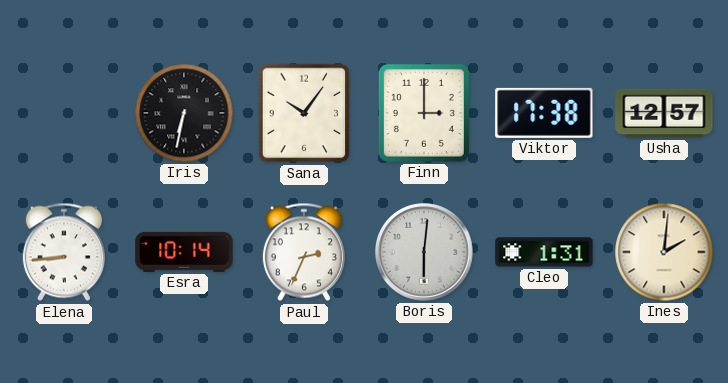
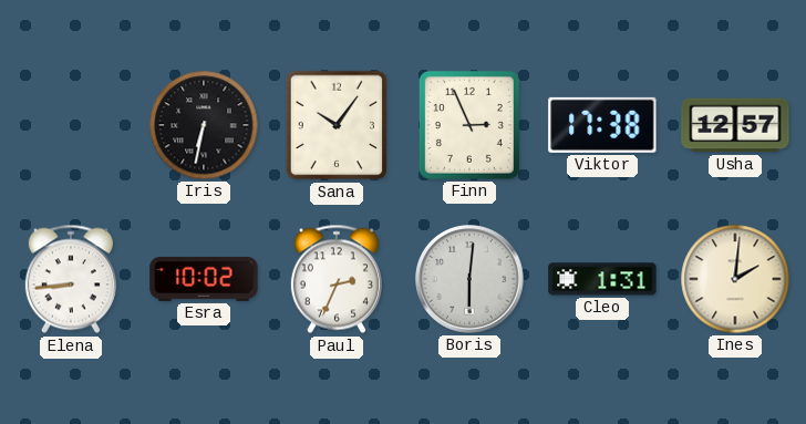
Finn: 3:00 -> 2:56
Esra: 10:14 -> 10:02
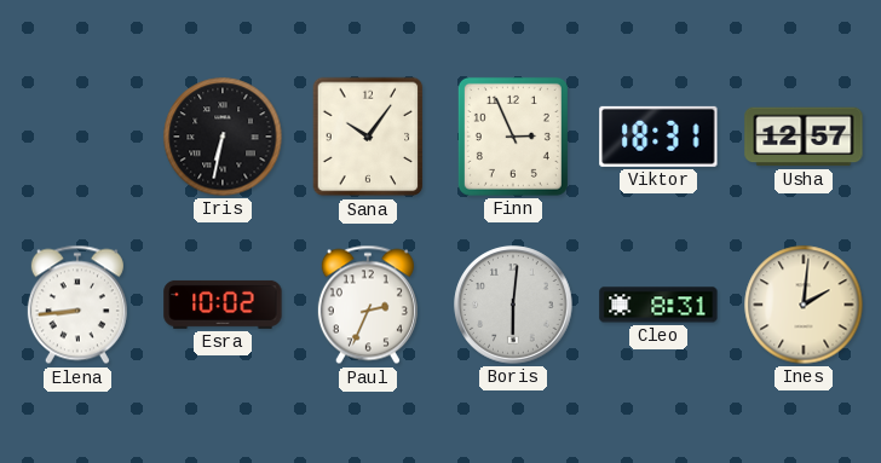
Viktor: 17:38 -> 18:31
Cleo: 1:31 -> 8:31
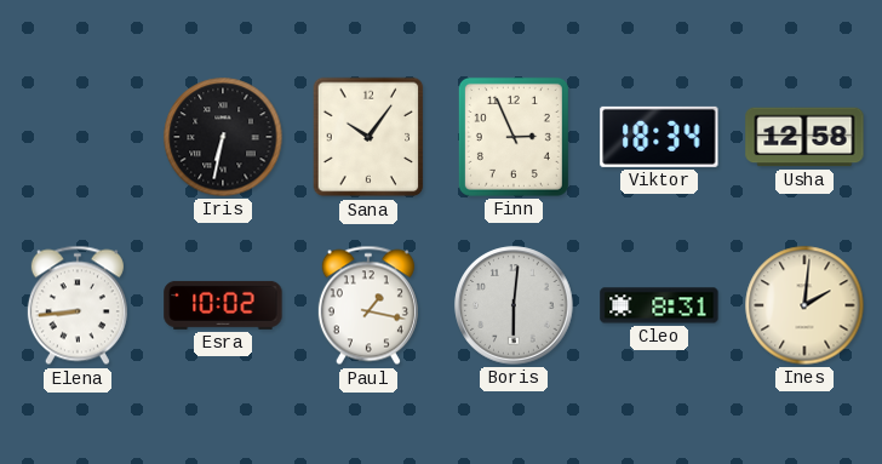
Viktor: 18:31 -> 18:34
Usha: 12:57 -> 12:58
Paul: 2:34 -> 1:17
